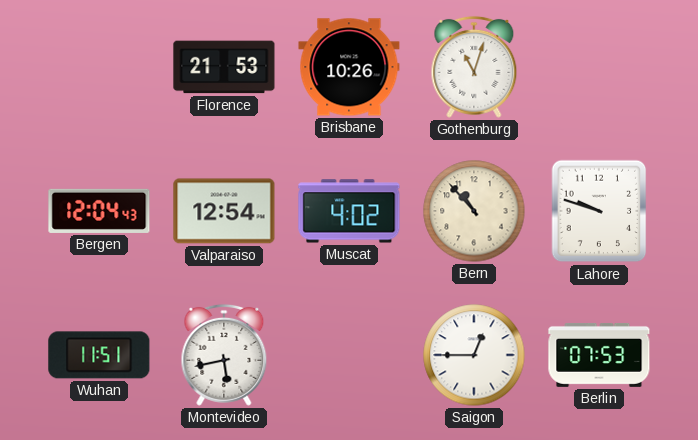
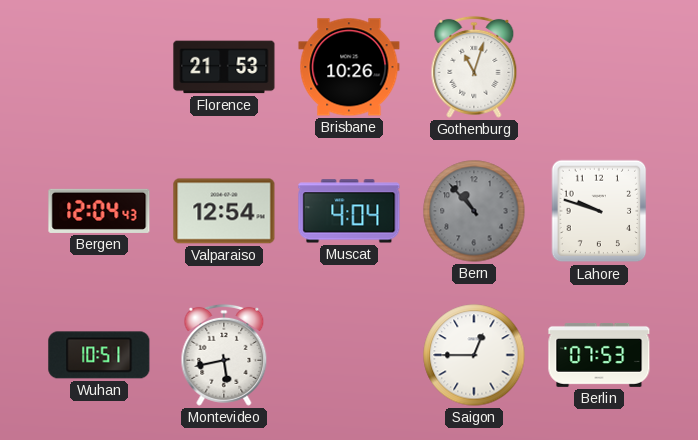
Muscat: 4:02 -> 4:04
Bern dial: cream -> grey
Wuhan: 11:51 -> 10:51
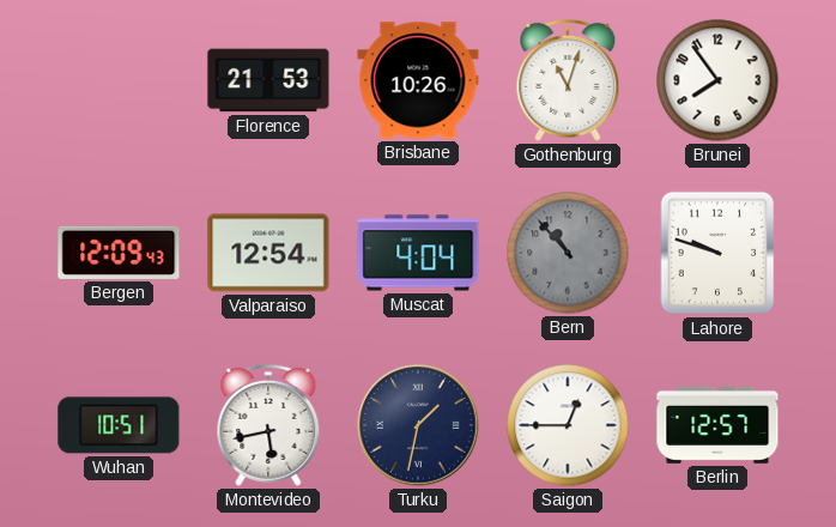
Brunei: none -> 7:54
Bergen: 12:04 -> 12:09
Turku: none -> 1:32
Berlin: 07:53 -> 12:57
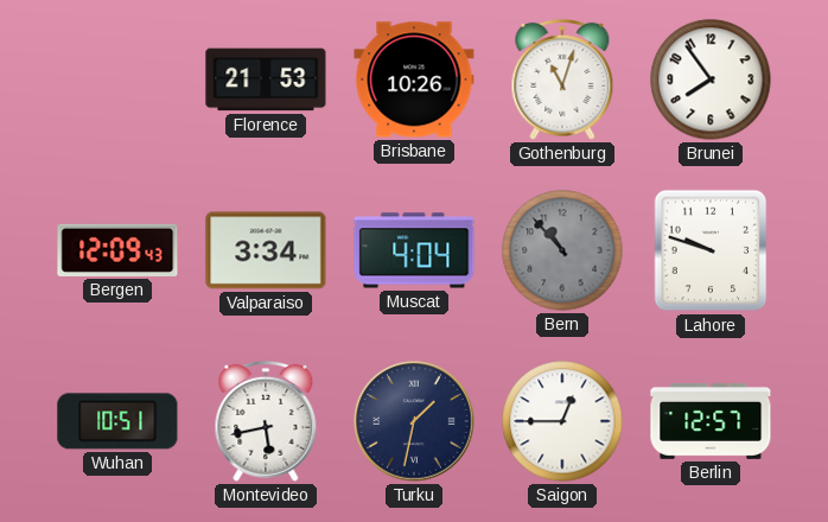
Valparaiso: 12:54 -> 3:34
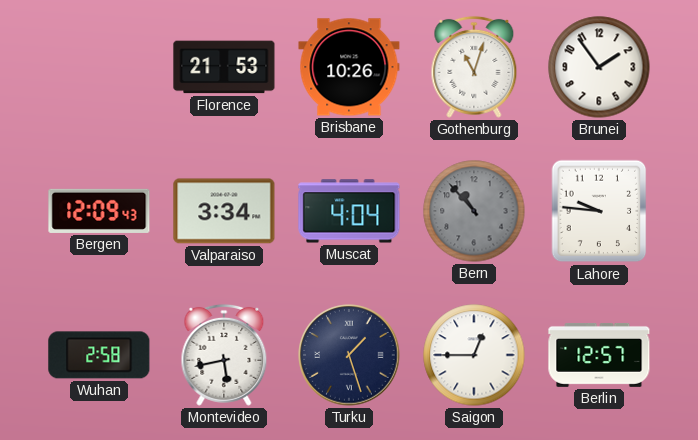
Brunei: 7:54 -> 1:54
Lahore: 9:48 -> 9:46
Wuhan: 10:51 -> 2:58
Turku: 1:32 -> 1:27
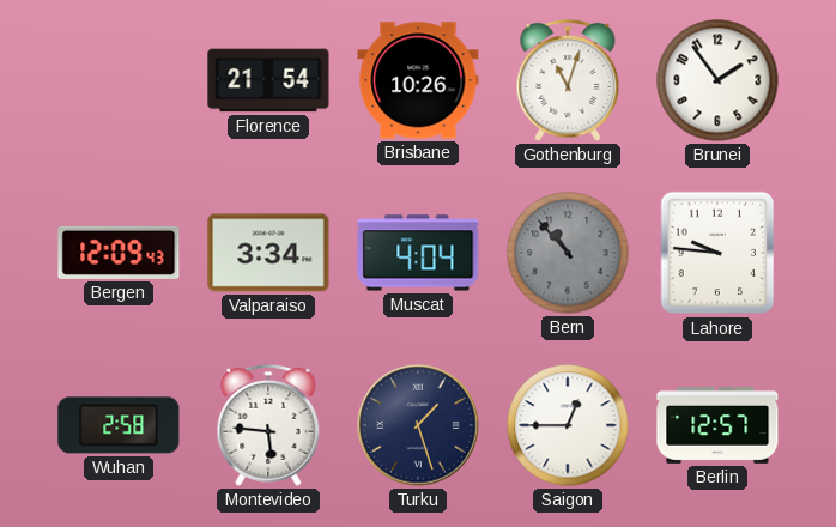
Florence: 21:53 -> 21:54
Montevideo: 5:43 -> 5:46
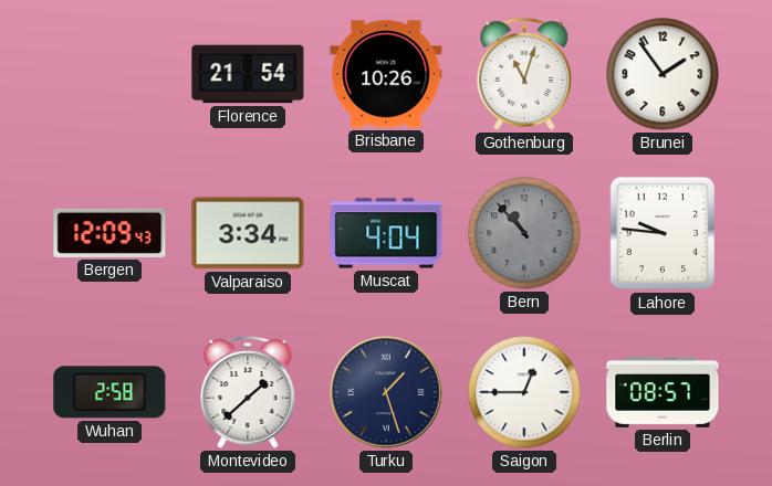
Montevideo: 5:46 -> 1:38
Berlin: 12:57 -> 08:57
